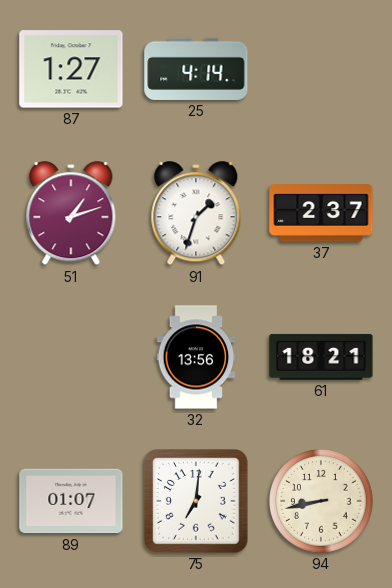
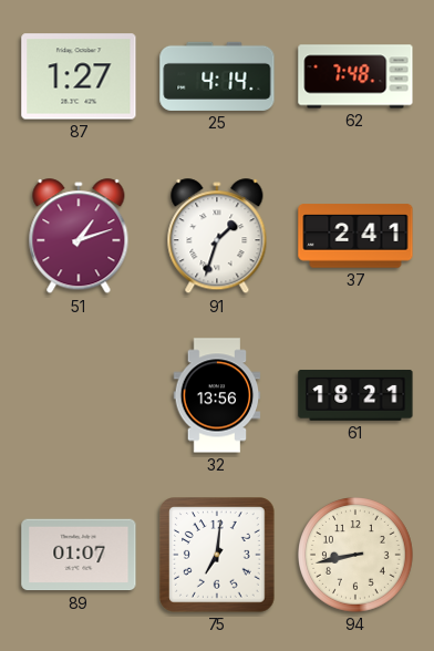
62: none -> 7:48
37: 2:37 -> 2:41
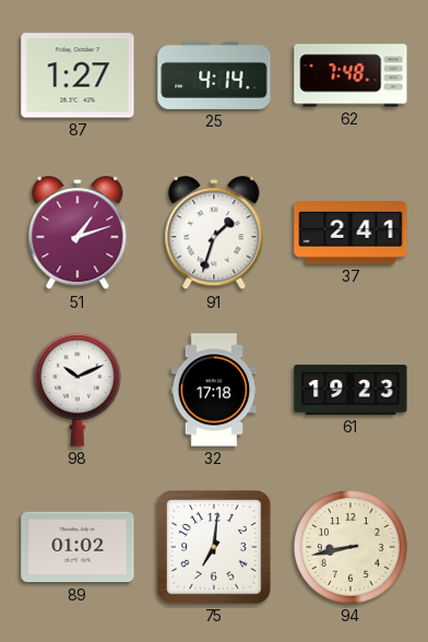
98: none -> 10:11
32: 13:56 -> 17:18
61: 18:21 -> 19:23
89: 01:07 -> 01:02
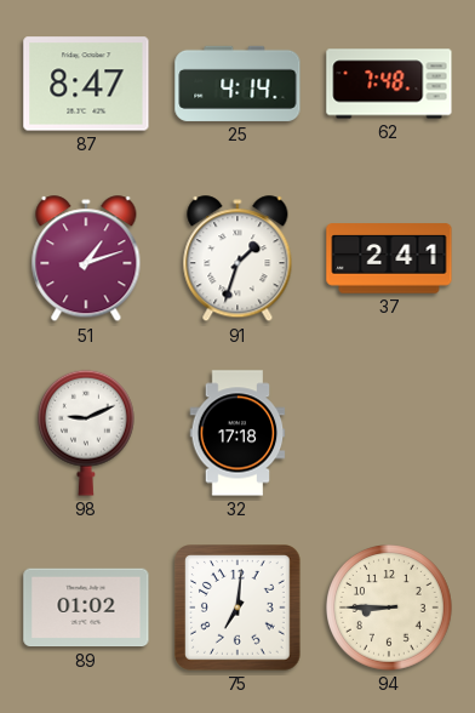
87: 1:27 -> 8:47
98: 10:11 -> 9:11
61: 19:23 -> none
94: 8:43 -> 8:45
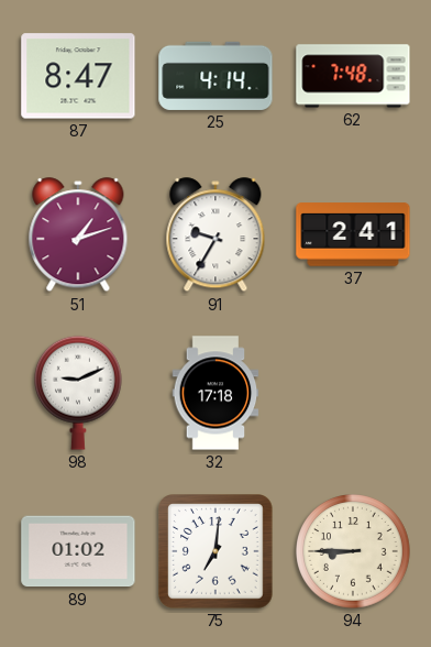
91: 1:33 -> 9:35
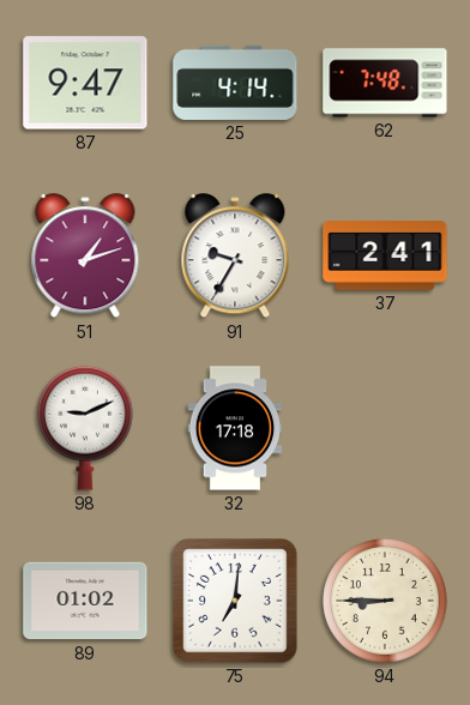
87: 8:47 -> 9:47
